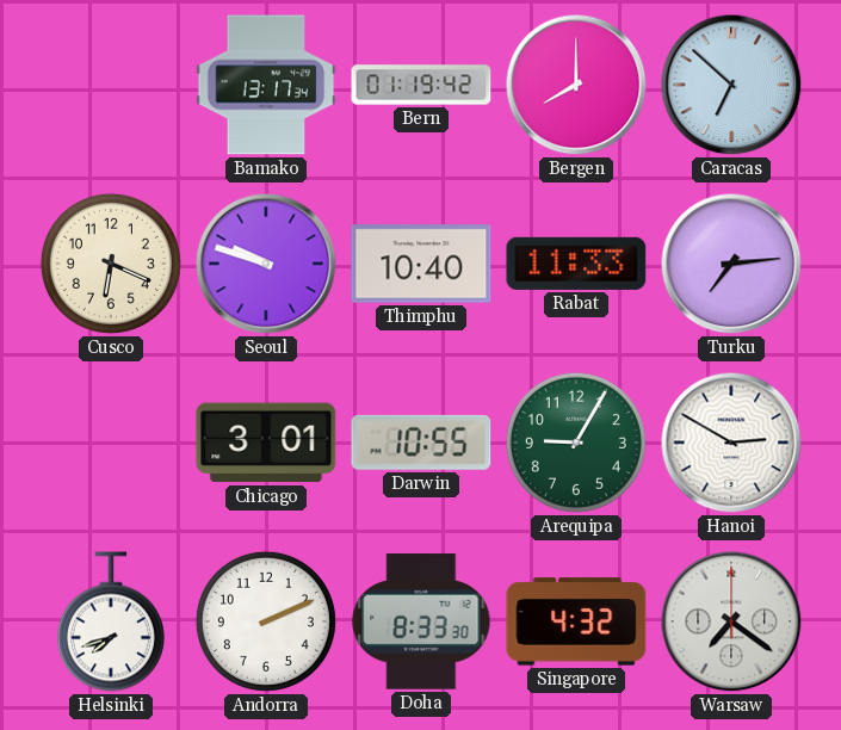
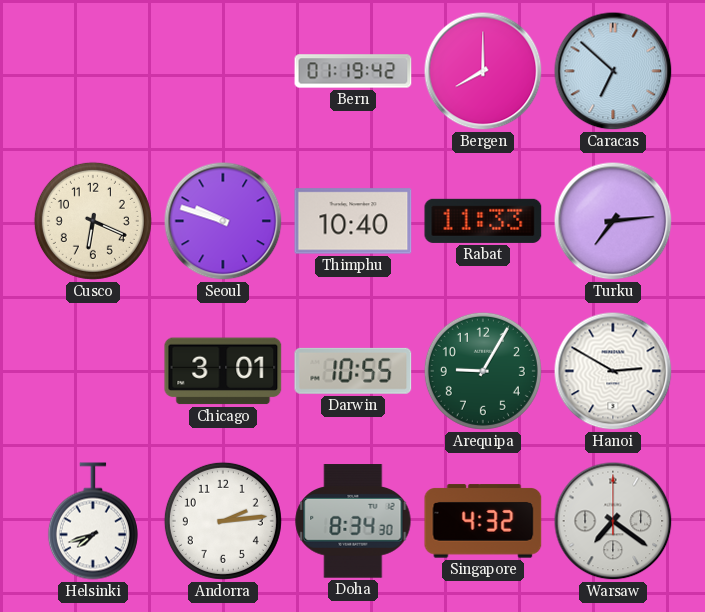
Bamako: 13:17 -> none
Andorra: 2:11 -> 2:14
Doha: 8:33 -> 8:34
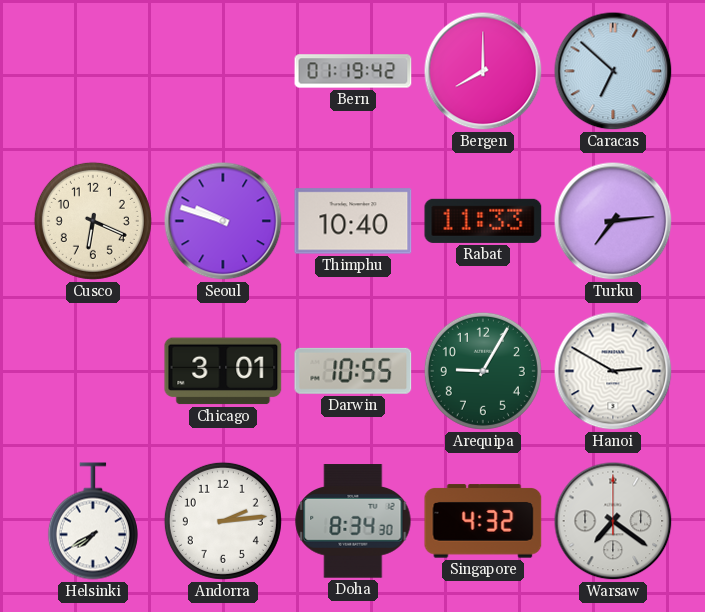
Helsinki: 7:42 -> 7:40
